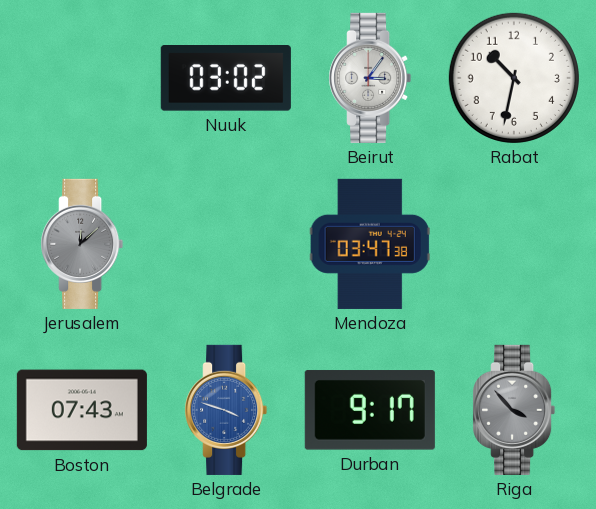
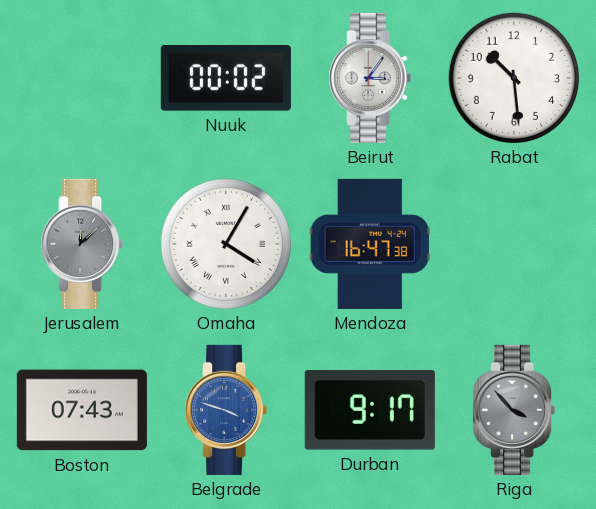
Nuuk: 03:02 -> 00:02
Rabat: 10:32 -> 10:29
Omaha: none -> 4:05
Mendoza: 03:47 -> 16:47
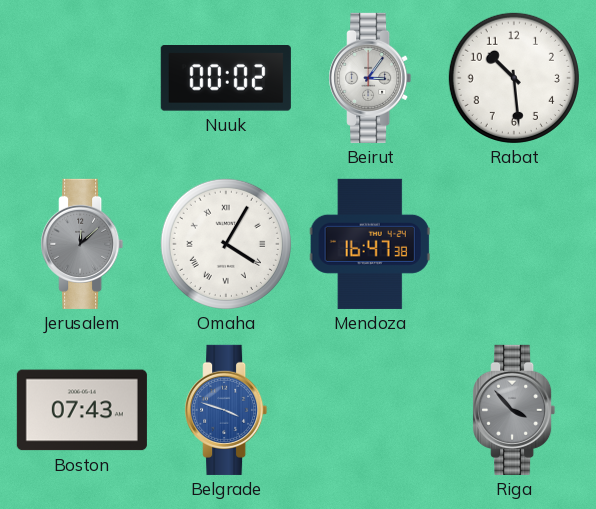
Durban: 9:17 -> none
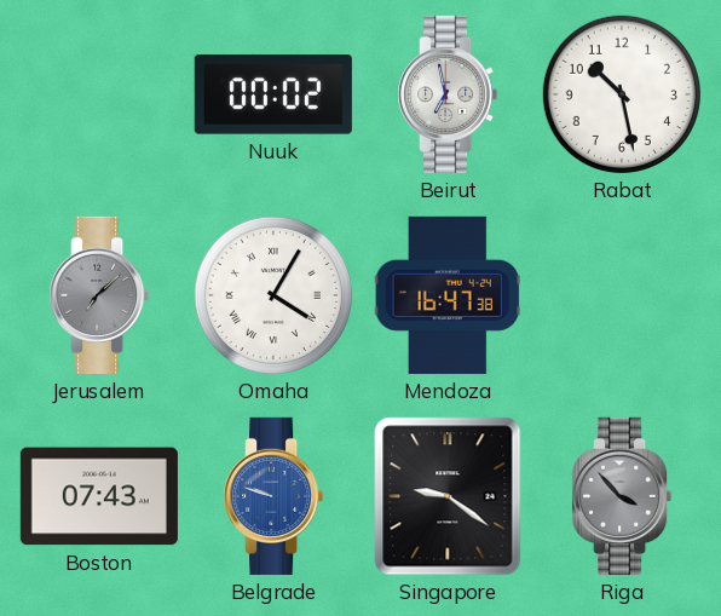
Beirut: 3:06 -> 6:58
Rabat: 10:29 -> 10:28
Jerusalem: 12:08 -> 7:08
Belgrade: 3:48 -> 9:48
Singapore: none -> 9:21
